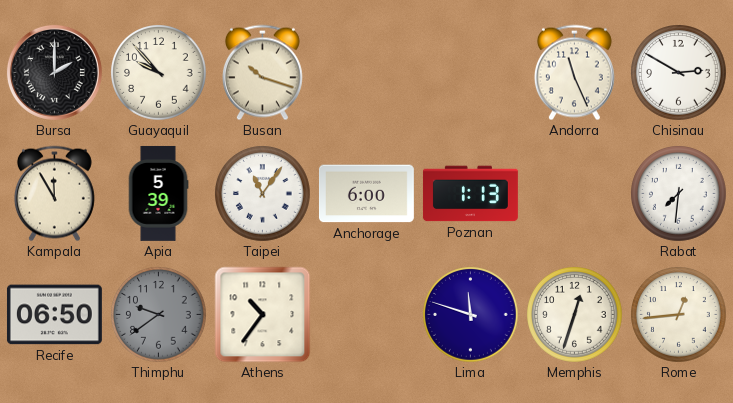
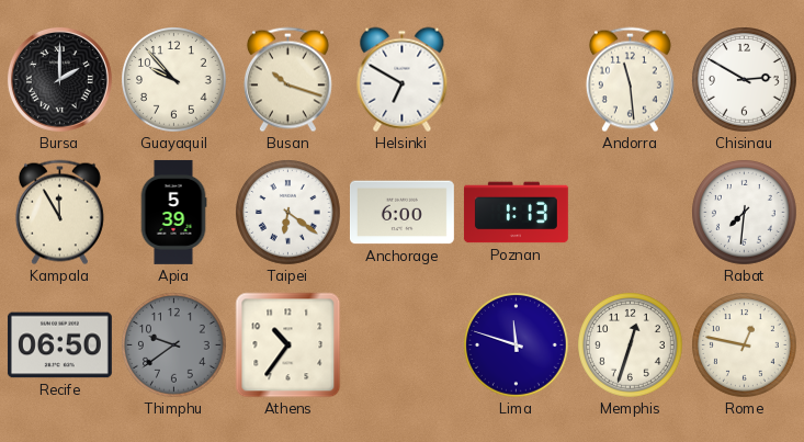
Helsinki: none -> 6:50
Andorra: 11:26 -> 11:29
Taipei: 11:06 -> 6:21
Rome: 12:44 -> 12:47
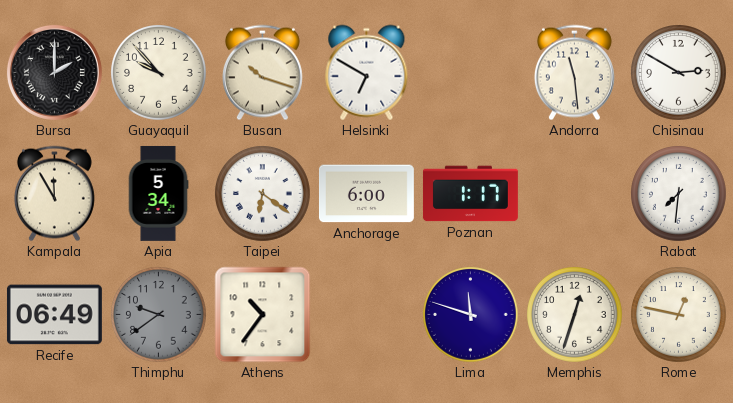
Apia: 5:39 -> 5:34
Poznan: 1:13 -> 1:17
Recife: 06:50 -> 06:49
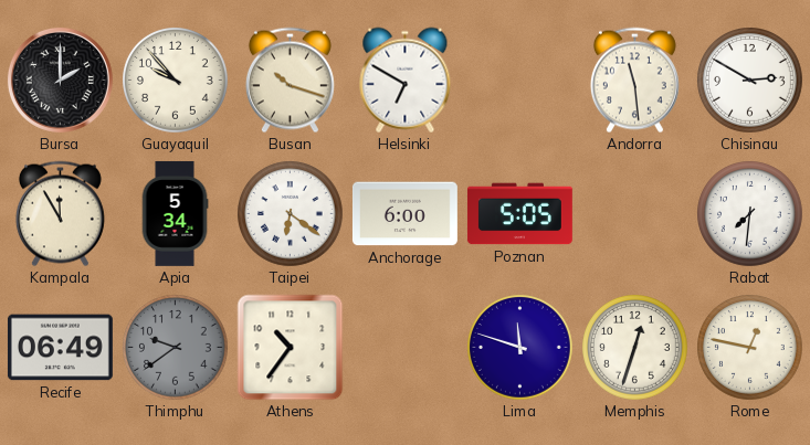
Poznan: 1:17 -> 5:05
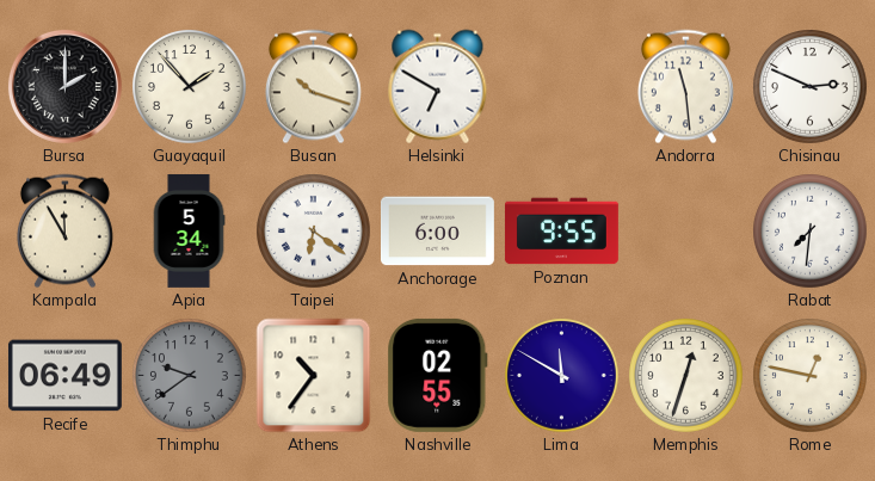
Guayaquil: 9:53 -> 1:53
Chisinau: 2:50 -> 2:49
Poznan: 5:05 -> 9:55
Nashville: none -> 02:55
Lima: 11:48 -> 11:50
